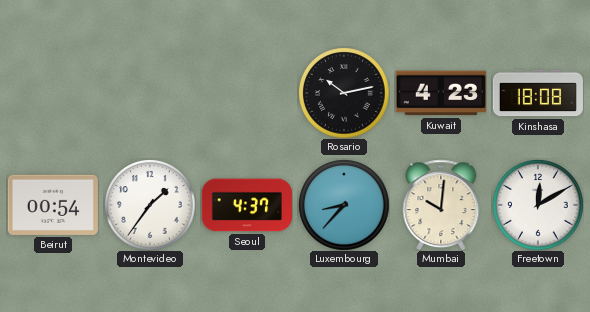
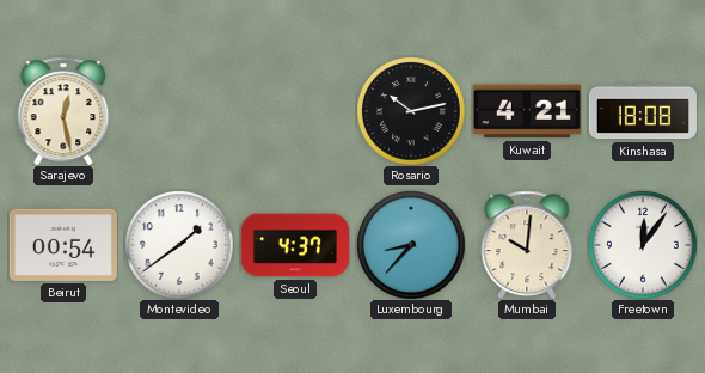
Sarajevo: none -> 12:28
Kuwait: 4:23 -> 4:21
Montevideo: 1:36 -> 1:39
Freetown: 12:10 -> 12:06
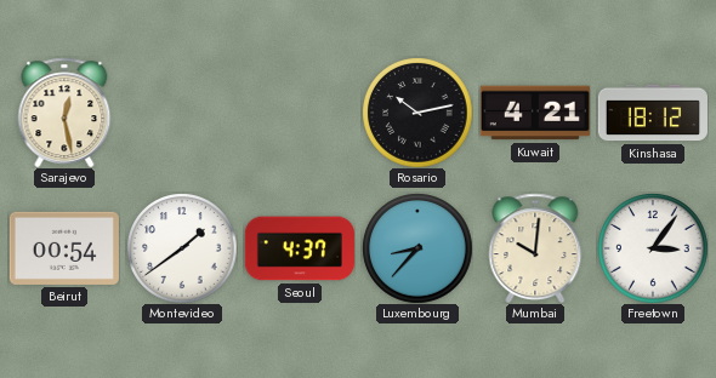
Kinshasa: 18:08 -> 18:12
Freetown: 12:06 -> 3:06
